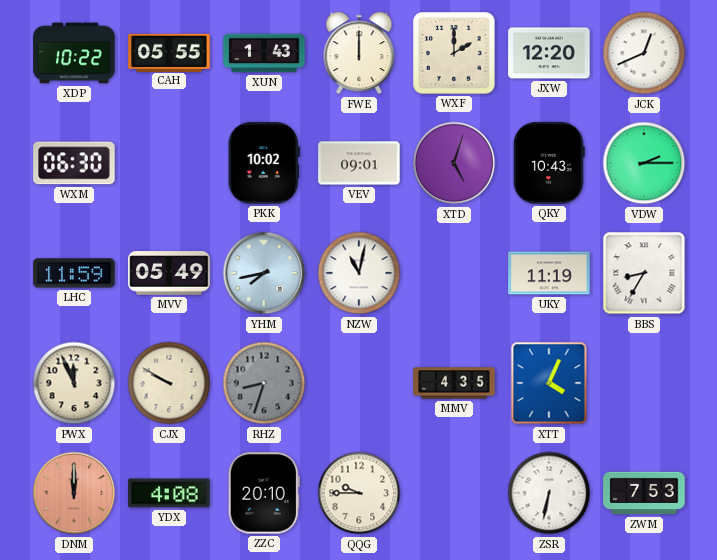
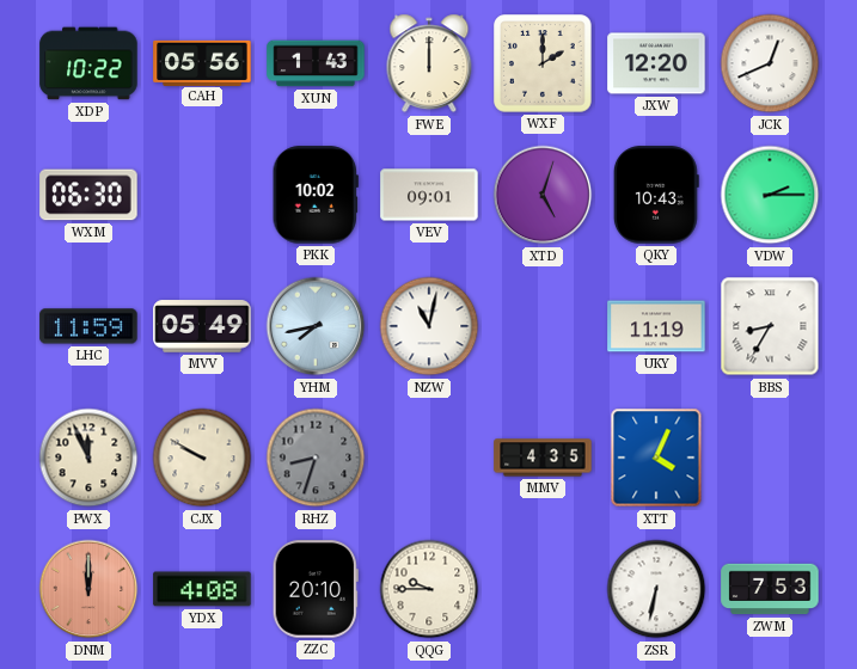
CAH: 05:55 -> 05:56
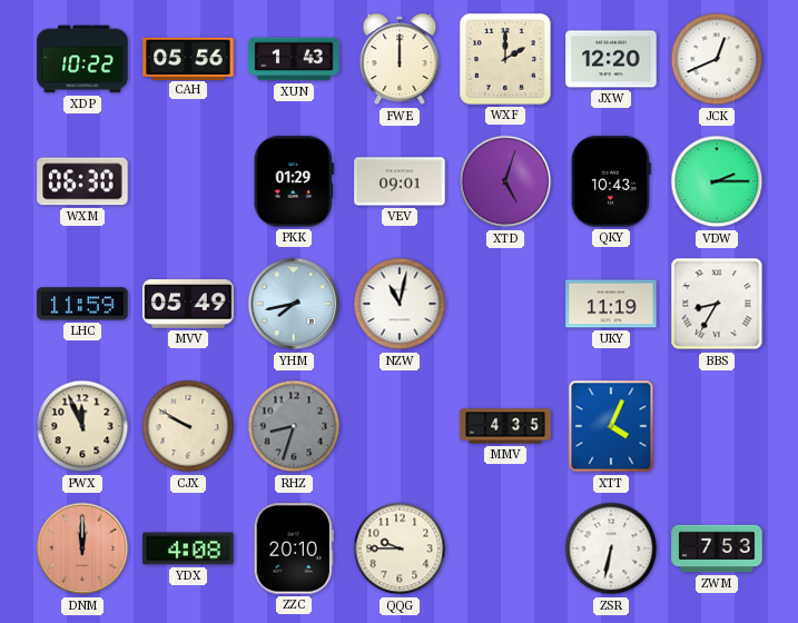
PKK: 10:02 -> 01:29
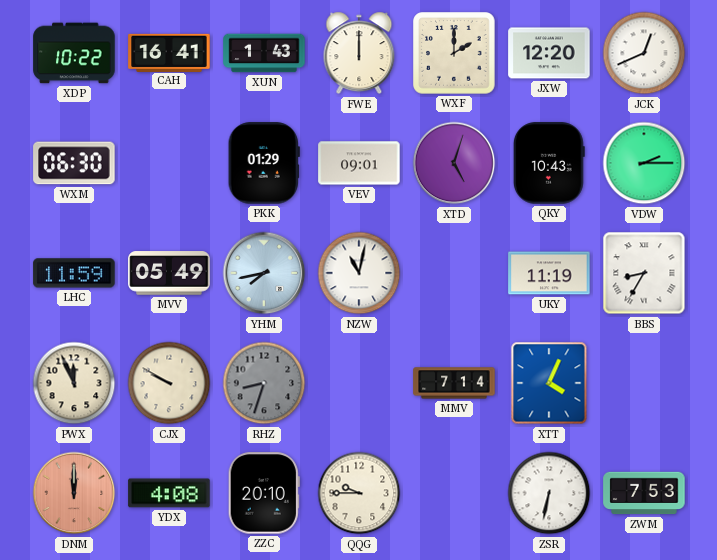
CAH: 05:56 -> 16:41
MMV: 4:35 -> 7:14
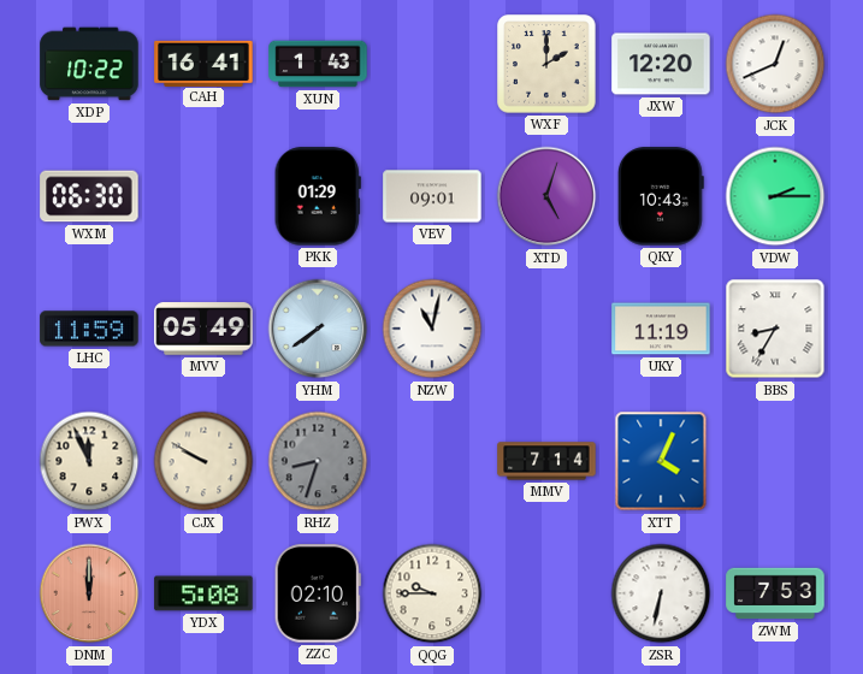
FWE: 12:00 -> none
YHM: 7:43 -> 7:39
YDX: 4:08 -> 5:08
ZZC: 20:10 -> 02:10
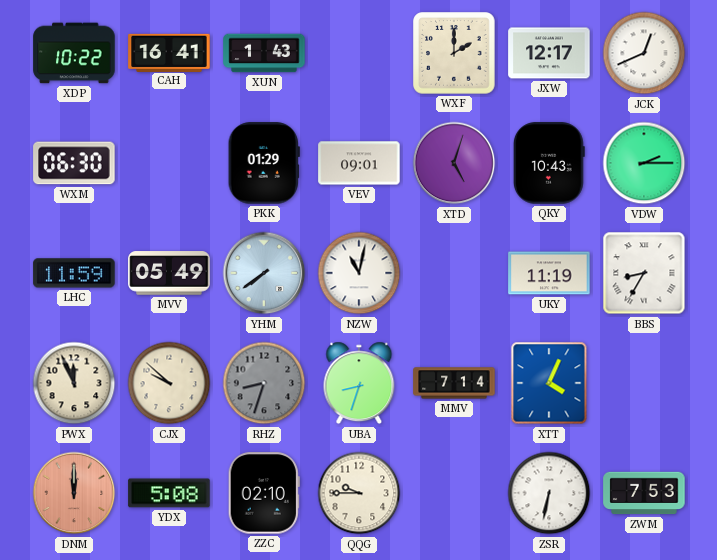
JXW: 12:20 -> 12:17
CJX: 9:50 -> 9:52
UBA: none -> 8:33
